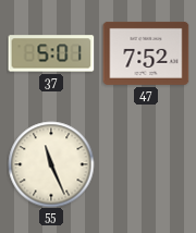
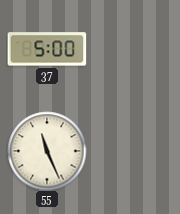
37: 5:01 -> 5:00
47: 7:52 -> none
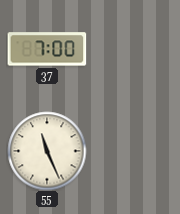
37: 5:00 -> 7:00
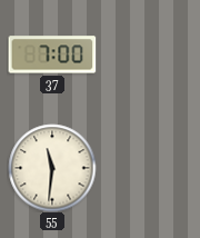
55: 11:26 -> 11:31
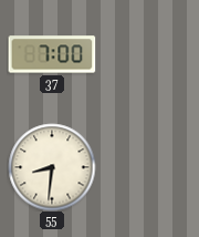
55: 11:31 -> 8:31
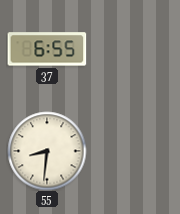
37: 7:00 -> 6:55
